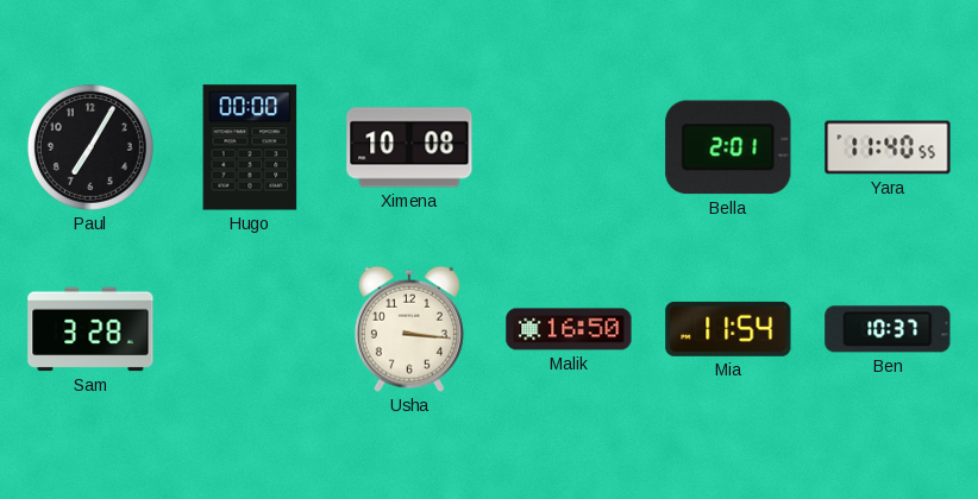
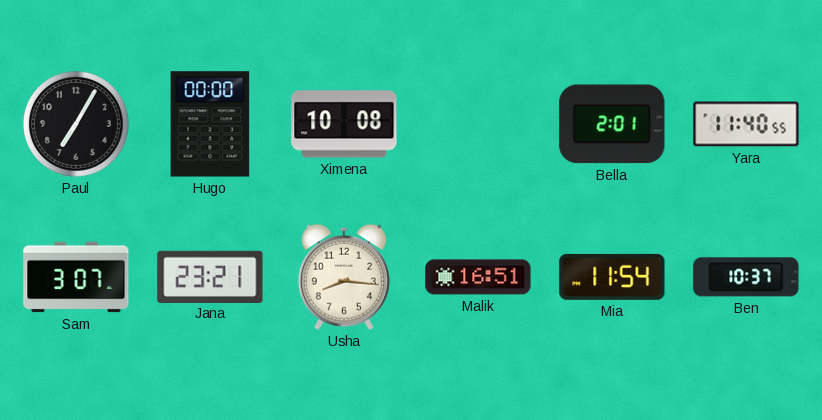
Sam: 3:28 -> 3:07
Jana: none -> 23:21
Usha: 3:16 -> 8:16
Malik: 16:50 -> 16:51
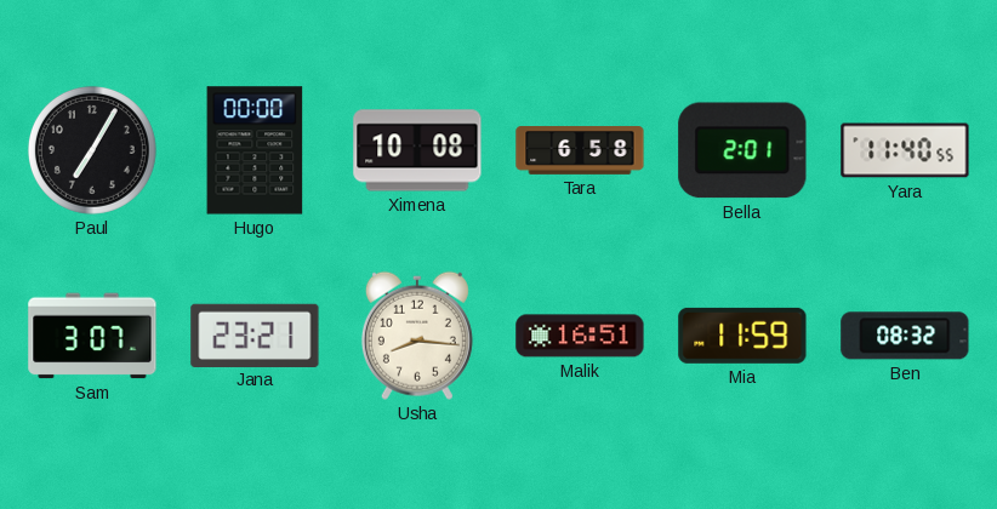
Tara: none -> 6:58
Mia: 11:54 -> 11:59
Ben: 10:37 -> 08:32
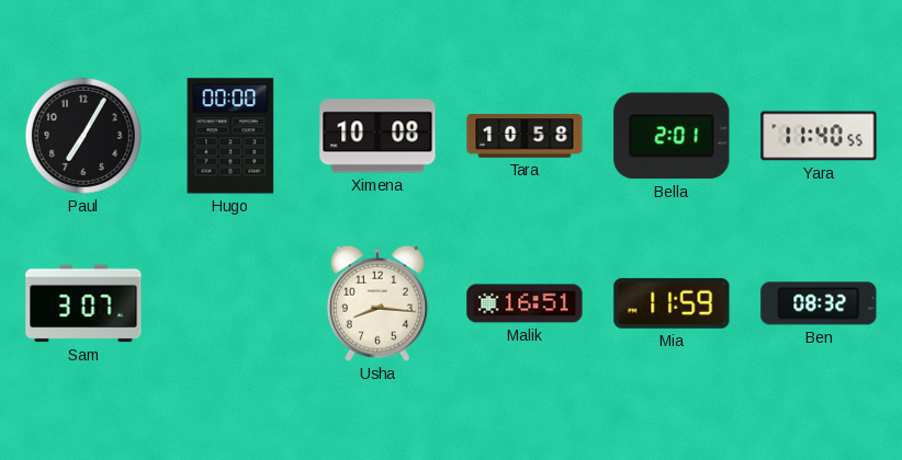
Tara: 6:58 -> 10:58
Jana: 23:21 -> none
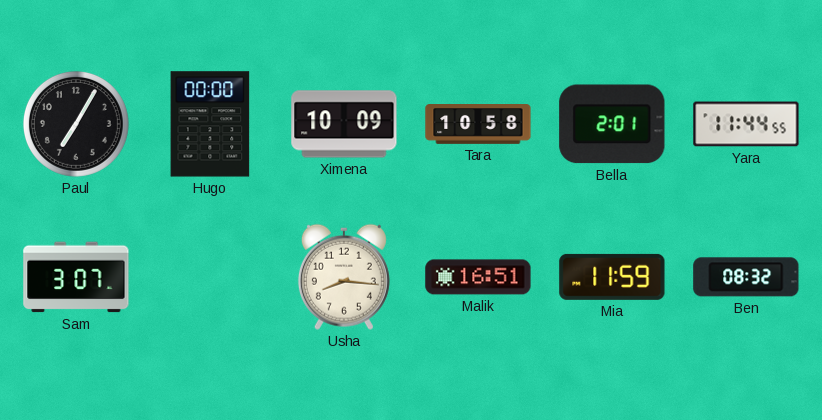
Ximena: 10:08 -> 10:09
Yara: 11:40 -> 11:44
